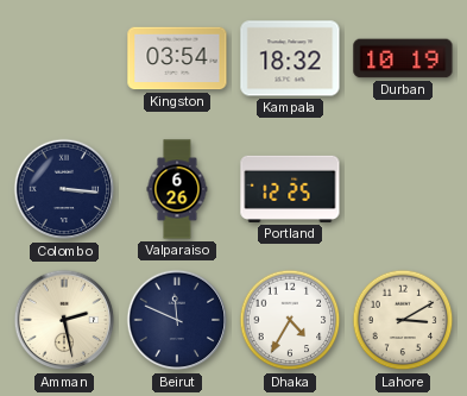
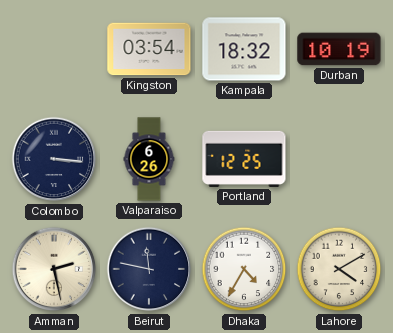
Beirut: 11:49 -> 11:47
Lahore: 3:10 -> 4:10
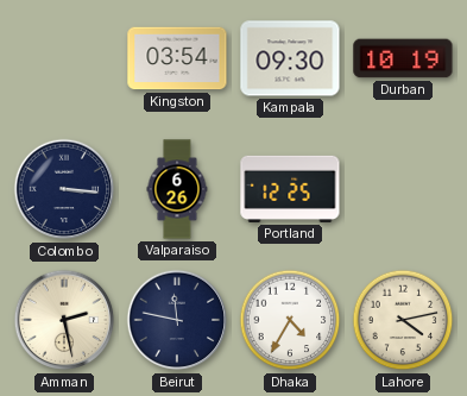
Kampala: 18:32 -> 09:30
Lahore: 4:10 -> 4:13
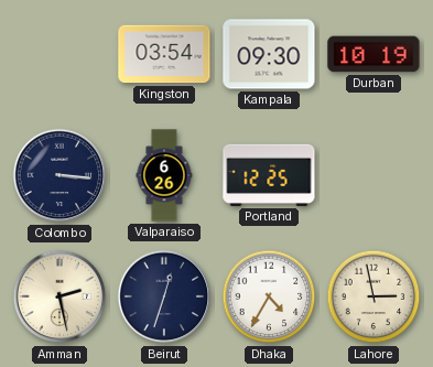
Beirut: 11:47 -> 12:33
Lahore: 4:13 -> 2:58
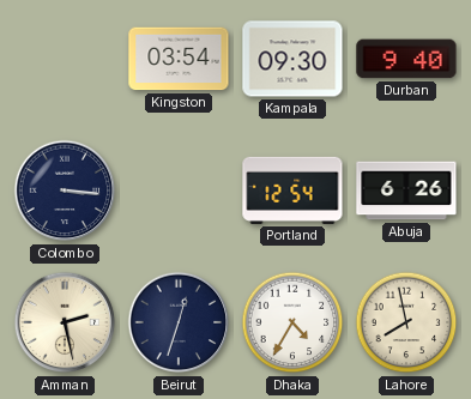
Durban: 10:19 -> 9:40
Valparaiso: 6:26 -> none
Portland: 12:25 -> 12:54
Abuja: none -> 6:26
Lahore: 2:58 -> 7:58
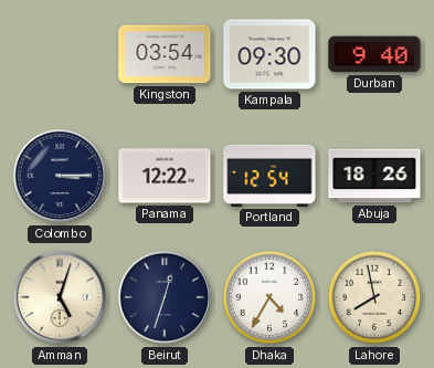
Colombo: 3:16 -> 3:15
Panama: none -> 12:22
Abuja: 6:26 -> 18:26
Amman: 2:28 -> 5:03
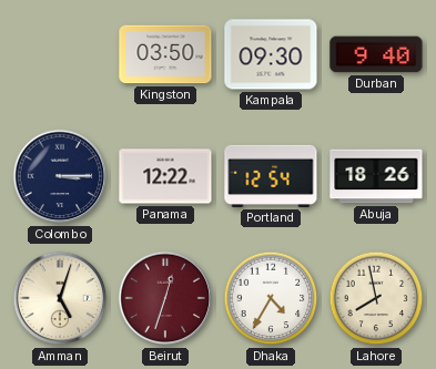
Kingston: 03:54 -> 03:50
Beirut dial: navy -> burgundy
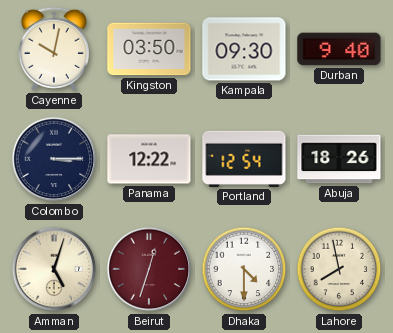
Cayenne: none -> 10:02
Dhaka: 4:35 -> 4:30
